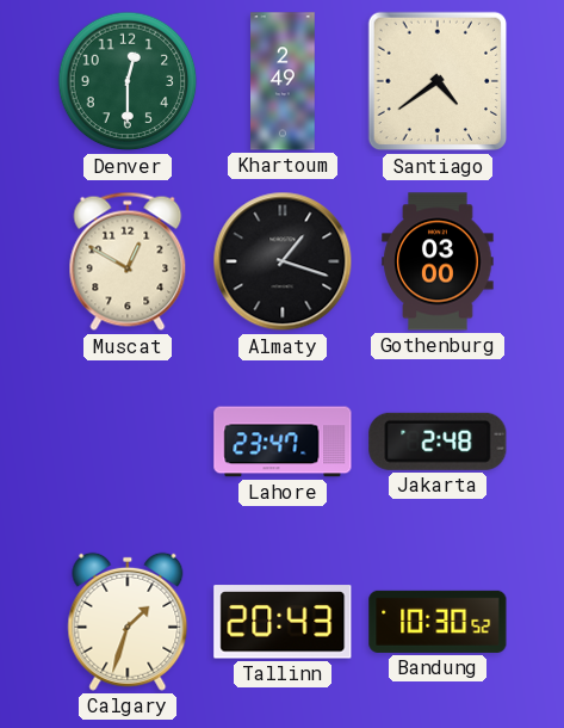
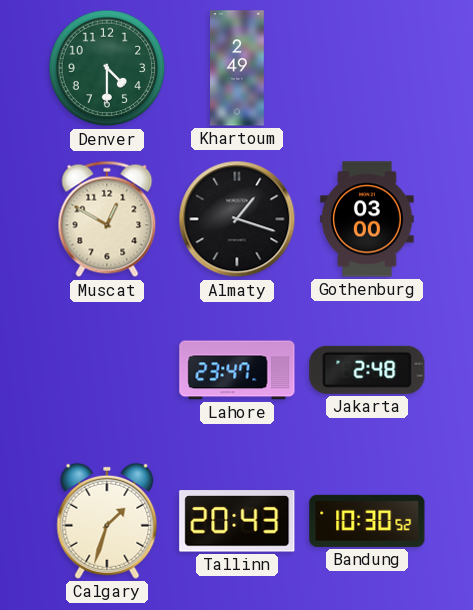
Denver: 12:30 -> 4:30
Santiago: 4:39 -> none
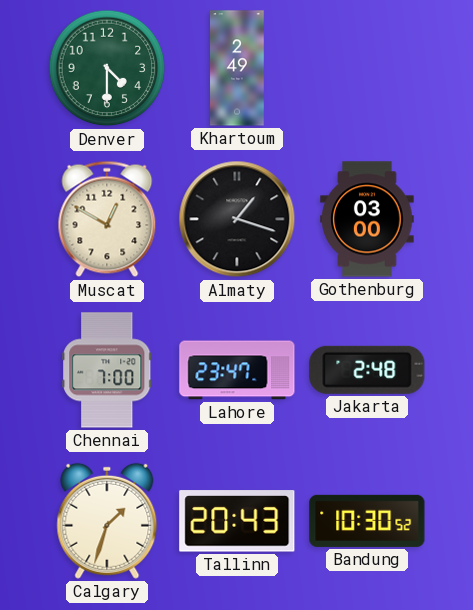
Chennai: none -> 7:00
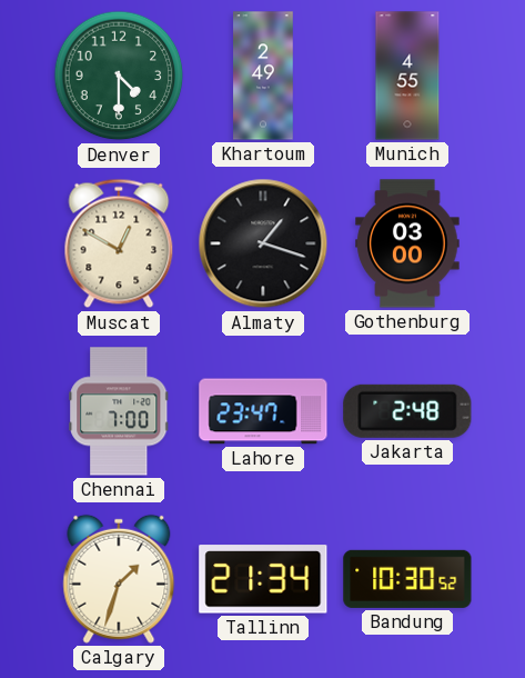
Munich: none -> 4:55
Tallinn: 20:43 -> 21:34
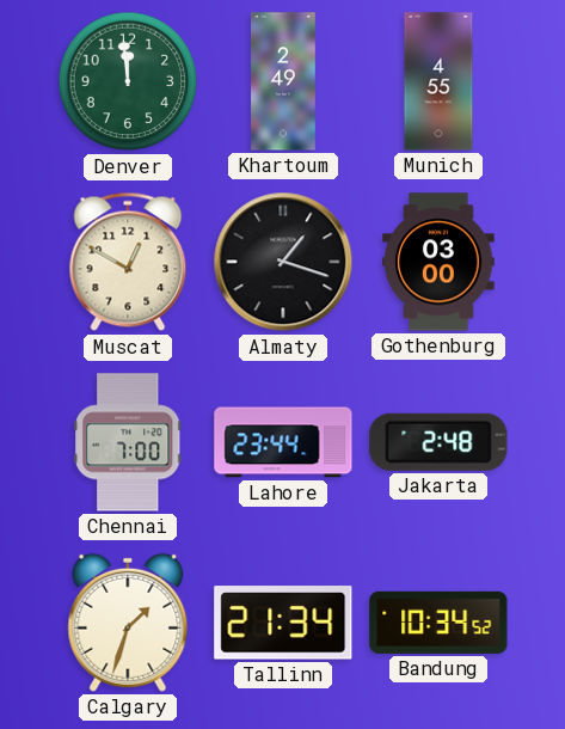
Denver: 4:30 -> 11:59
Lahore: 23:47 -> 23:44
Bandung: 10:30 -> 10:34
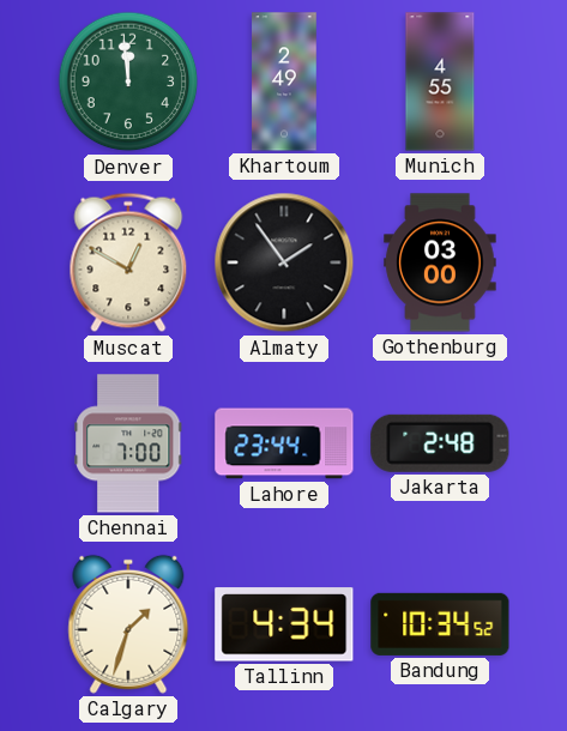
Almaty: 1:18 -> 1:54
Tallinn: 21:34 -> 4:34
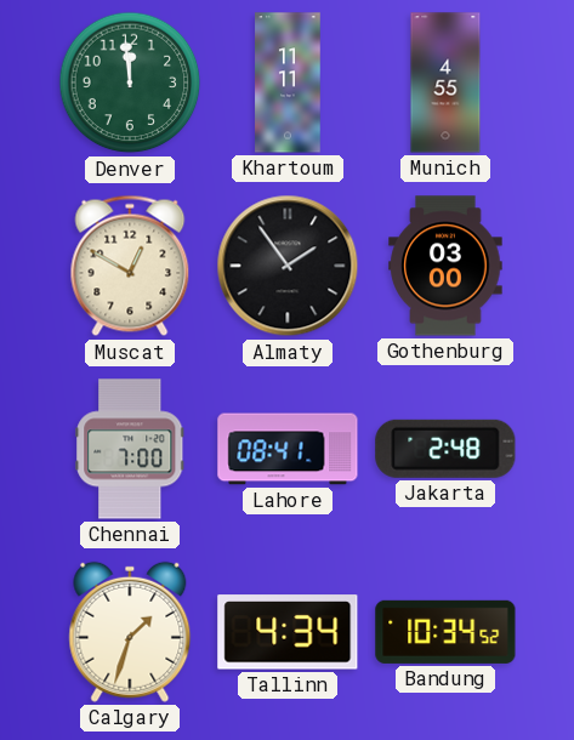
Khartoum: 2:49 -> 11:11
Lahore: 23:44 -> 08:41
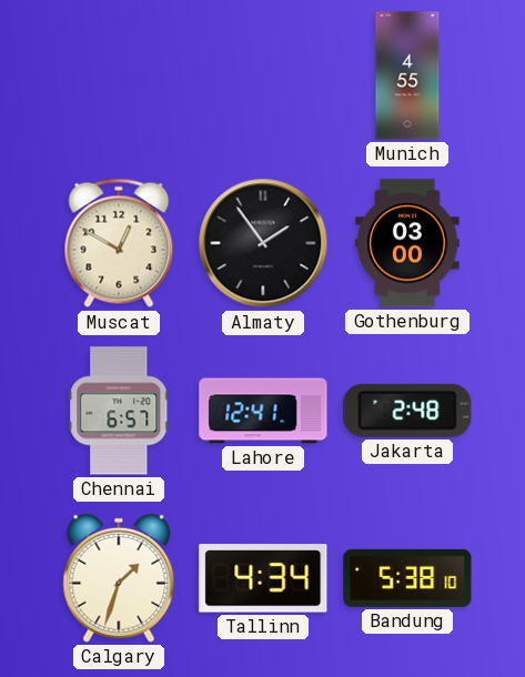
Denver: 11:59 -> none
Khartoum: 11:11 -> none
Chennai: 7:00 -> 6:57
Lahore: 08:41 -> 12:41
Bandung: 10:34 -> 5:38
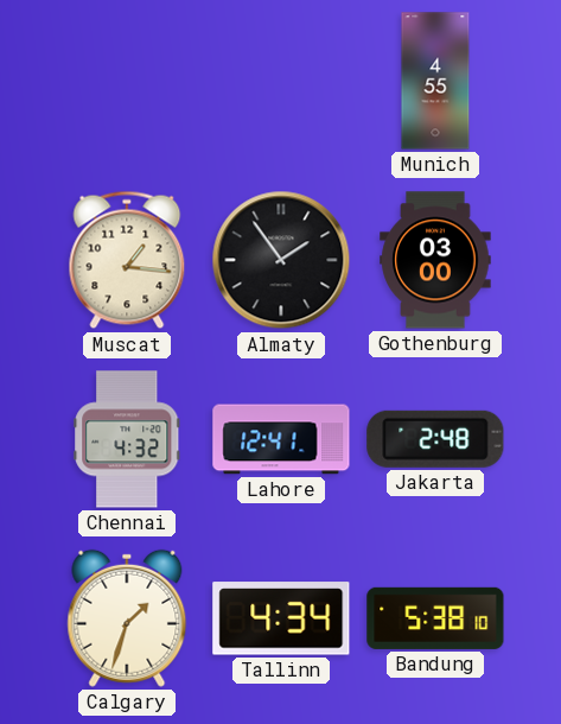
Muscat: 12:50 -> 1:16
Chennai: 6:57 -> 4:32
